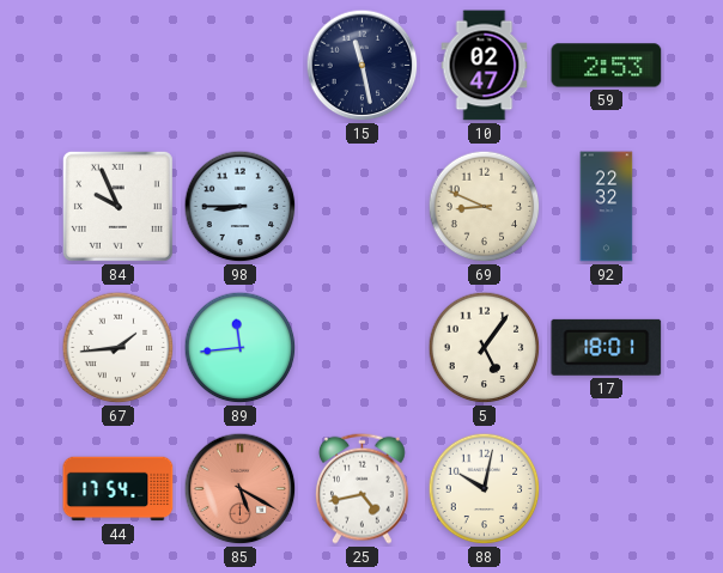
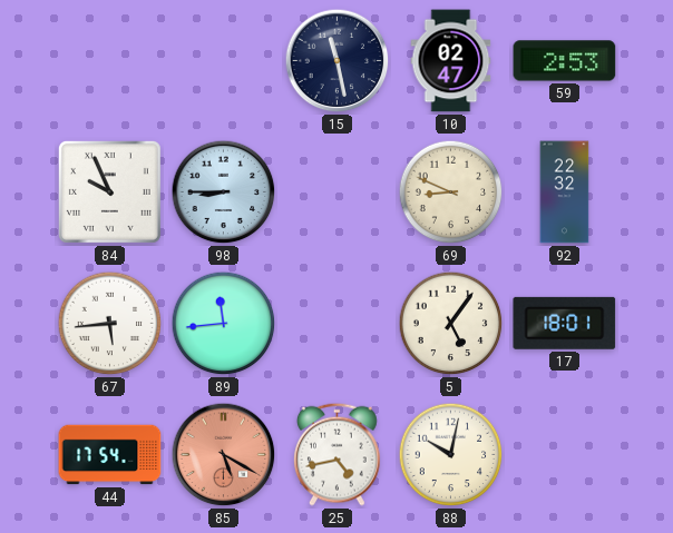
67: 1:44 -> 5:44
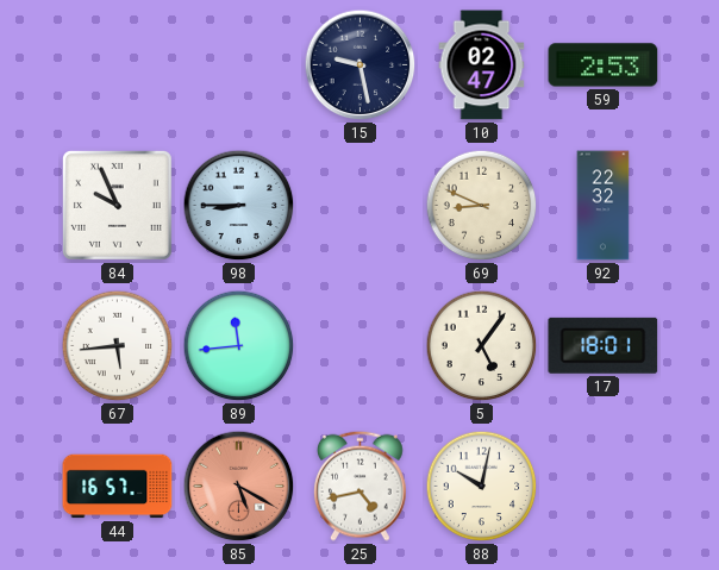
15: 11:28 -> 9:28
44: 17:54 -> 16:57
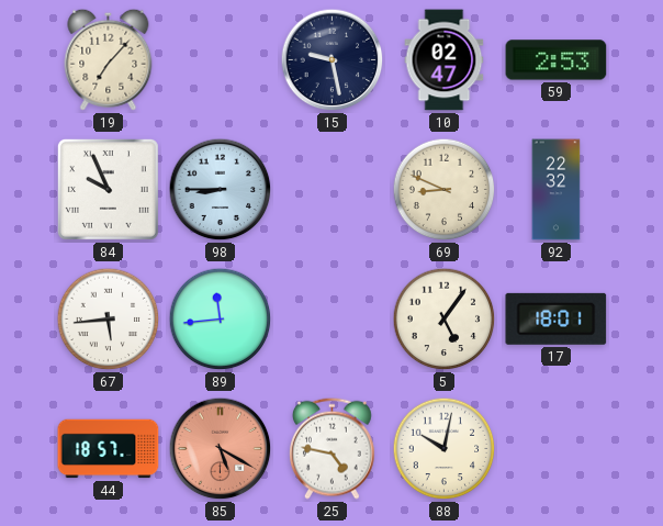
19: none -> 7:07
44: 16:57 -> 18:57
25: 4:43 -> 4:47
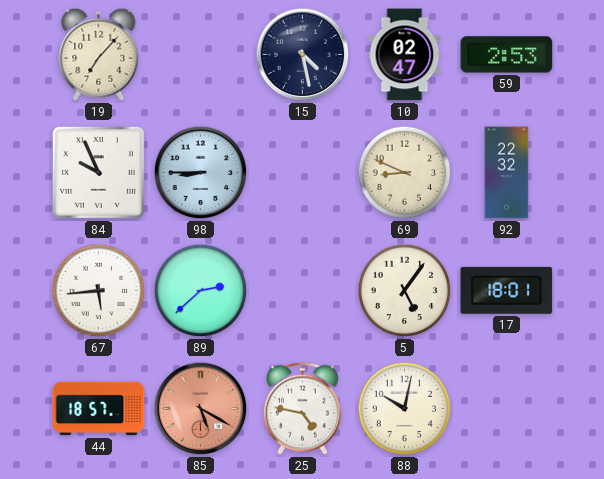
15: 9:28 -> 4:28
89: 11:44 -> 2:38
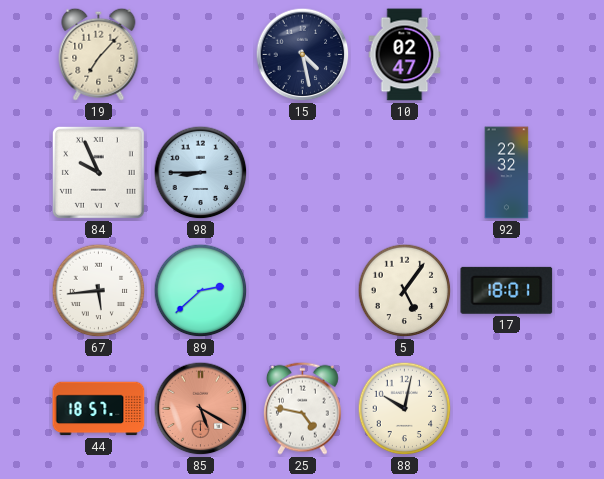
59: 2:53 -> none
69: 8:49 -> none
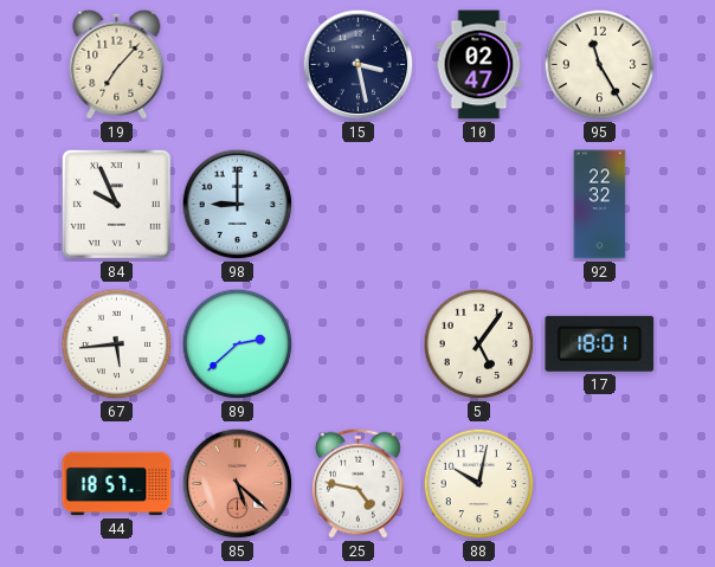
15: 4:28 -> 3:28
95: none -> 11:25
98: 8:45 -> 9:00
85: 5:20 -> 5:22
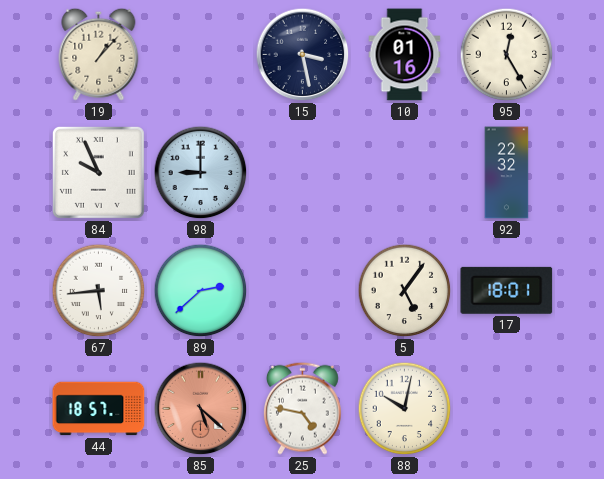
19: 7:07 -> 1:07
10: 02:47 -> 01:16
95: 11:25 -> 12:25
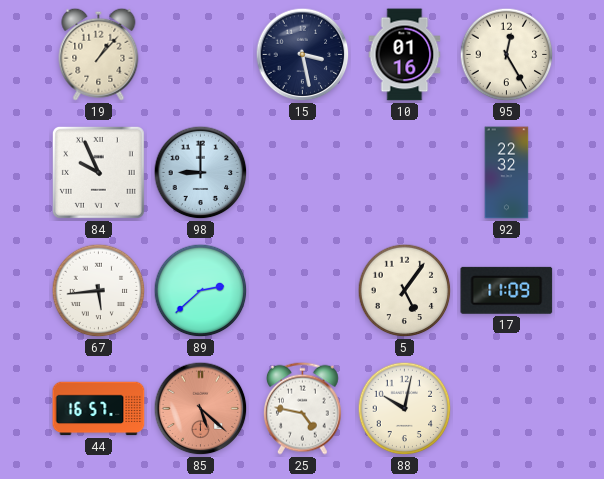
17: 18:01 -> 11:09
44: 18:57 -> 16:57
